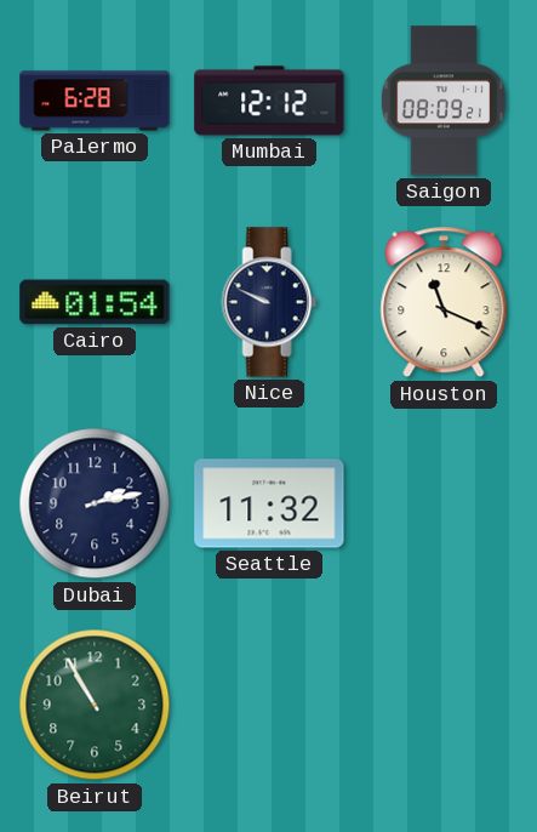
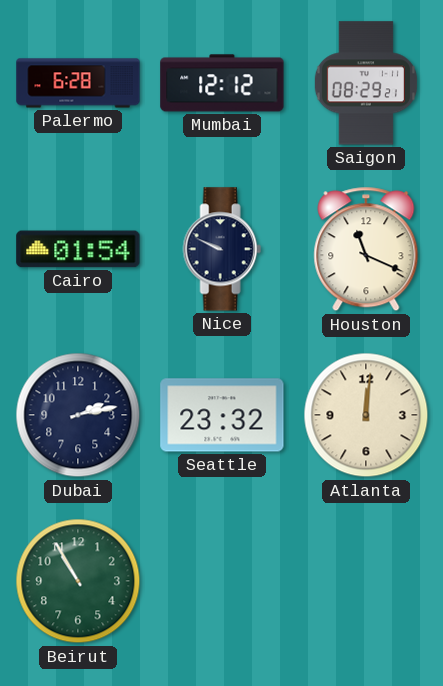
Saigon: 08:09 -> 08:29
Seattle: 11:32 -> 23:32
Atlanta: none -> 12:01
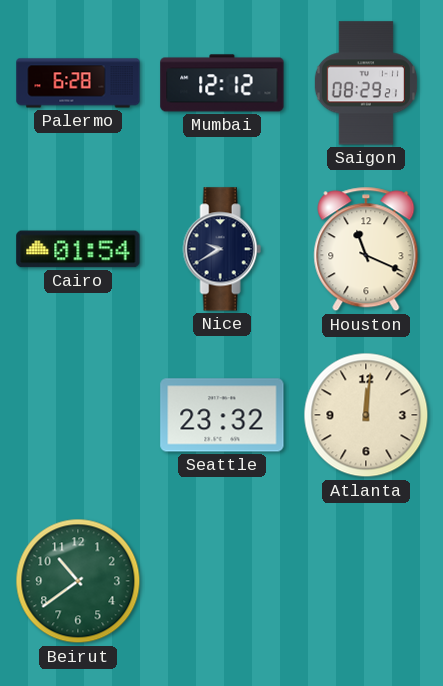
Nice: 9:49 -> 9:40
Dubai: 2:13 -> none
Beirut: 10:55 -> 10:39
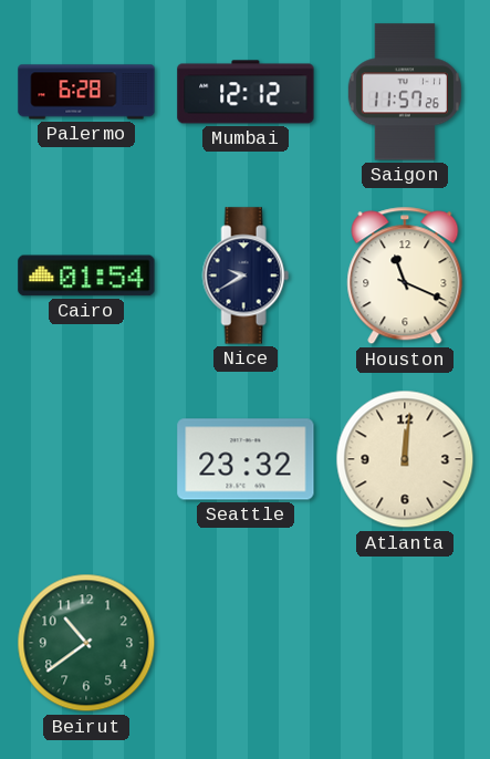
Saigon: 08:29 -> 11:57
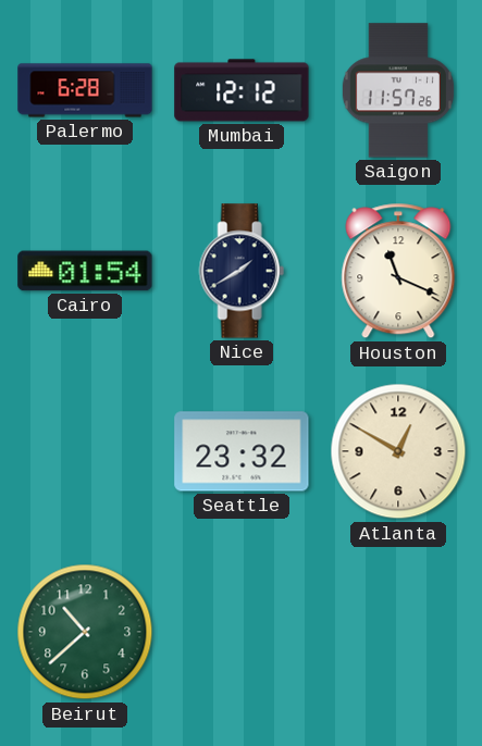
Nice: 9:40 -> 1:40
Atlanta: 12:01 -> 12:50
Beirut: 10:39 -> 10:38
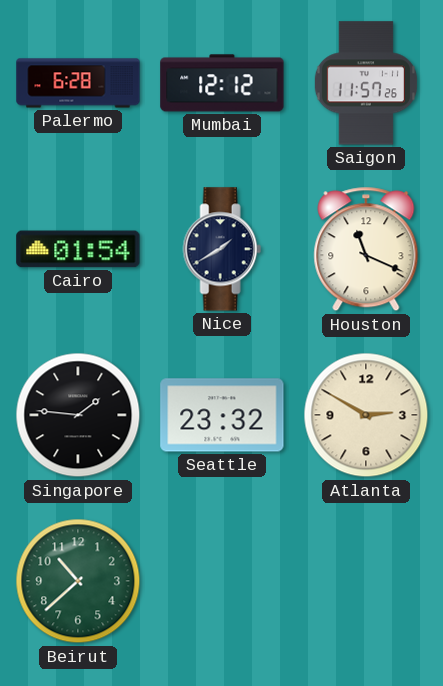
Singapore: none -> 1:46
Atlanta: 12:50 -> 2:50
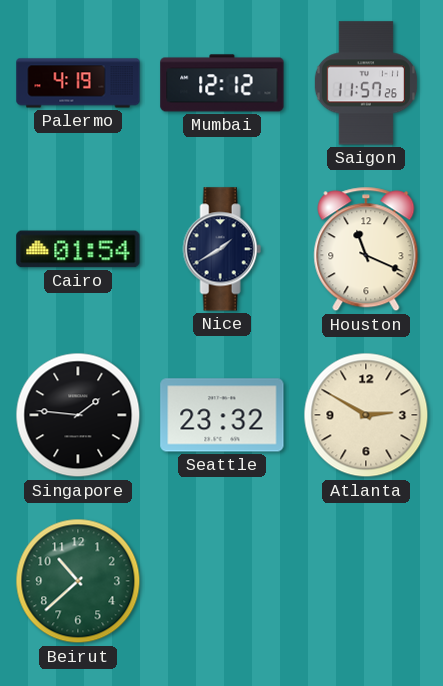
Palermo: 6:28 -> 4:19
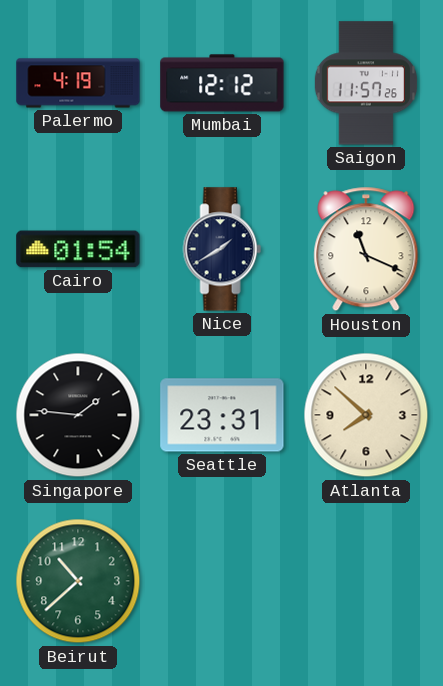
Seattle: 23:32 -> 23:31
Atlanta: 2:50 -> 7:52
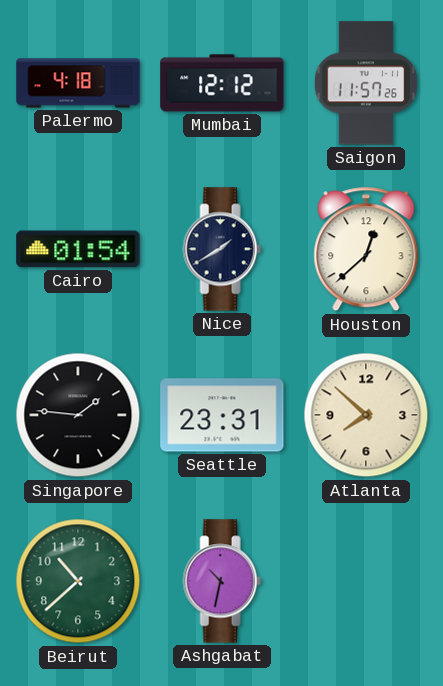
Palermo: 4:19 -> 4:18
Houston: 11:19 -> 12:38
Ashgabat: none -> 10:32
